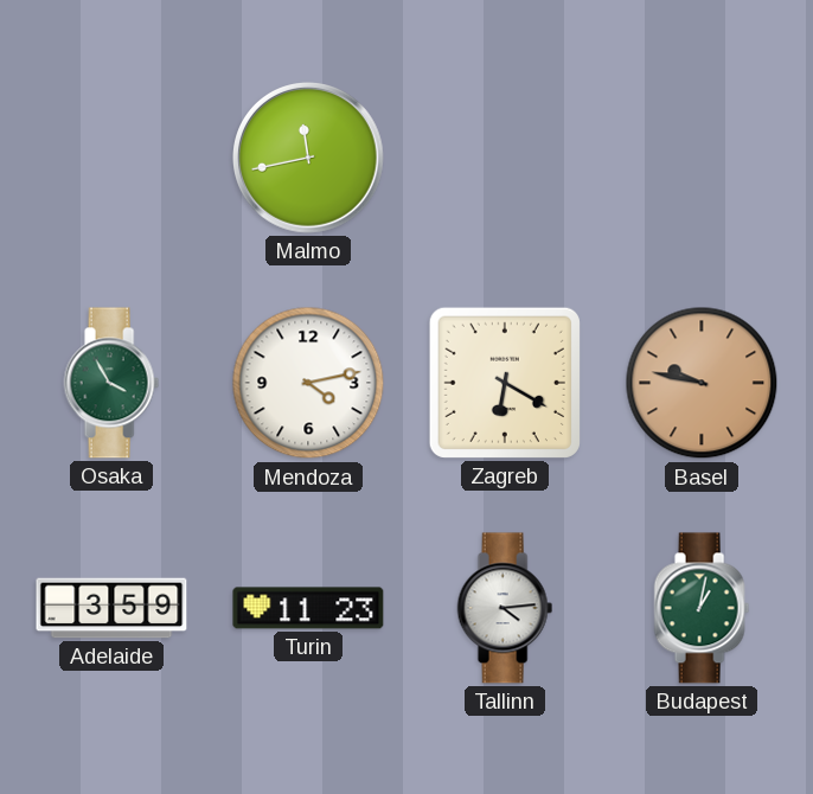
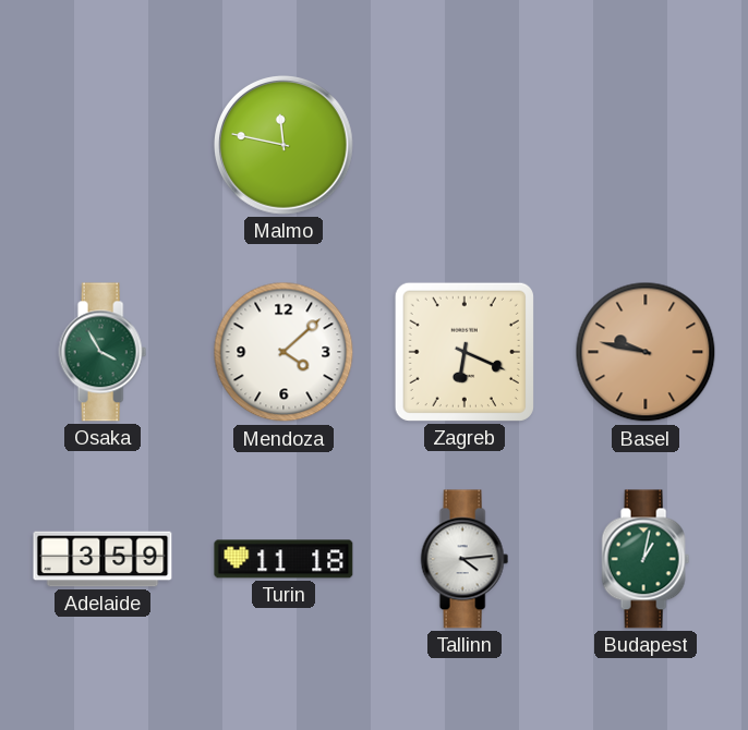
Malmo: 11:43 -> 11:47
Mendoza: 4:13 -> 4:08
Zagreb: 6:20 -> 6:19
Turin: 11:23 -> 11:18
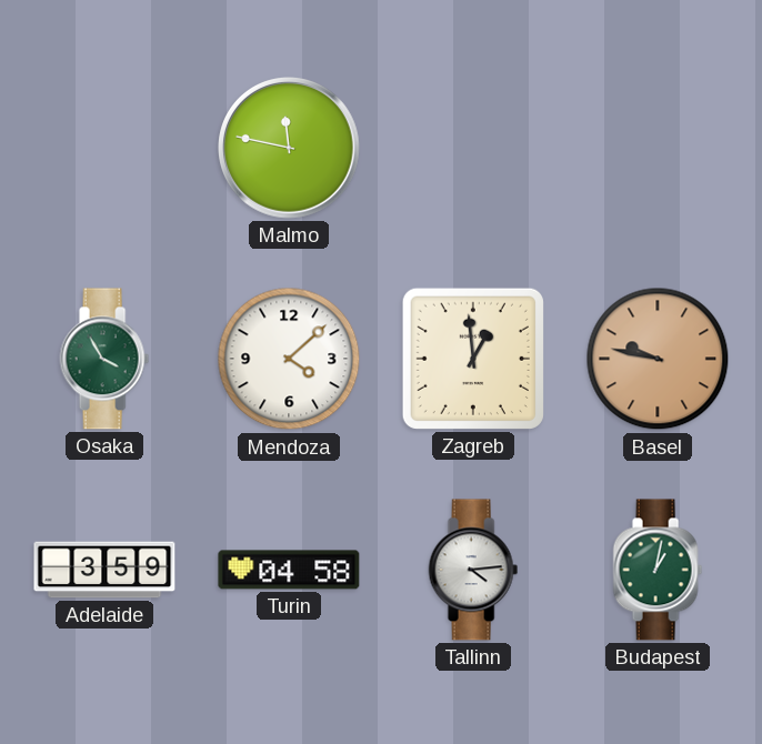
Zagreb: 6:19 -> 12:59
Turin: 11:18 -> 04:58
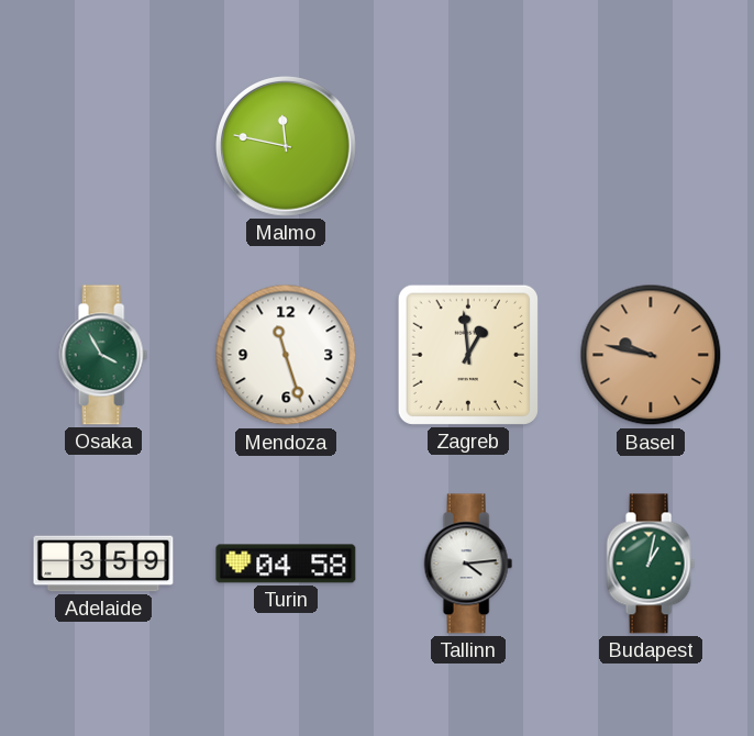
Mendoza: 4:08 -> 11:27
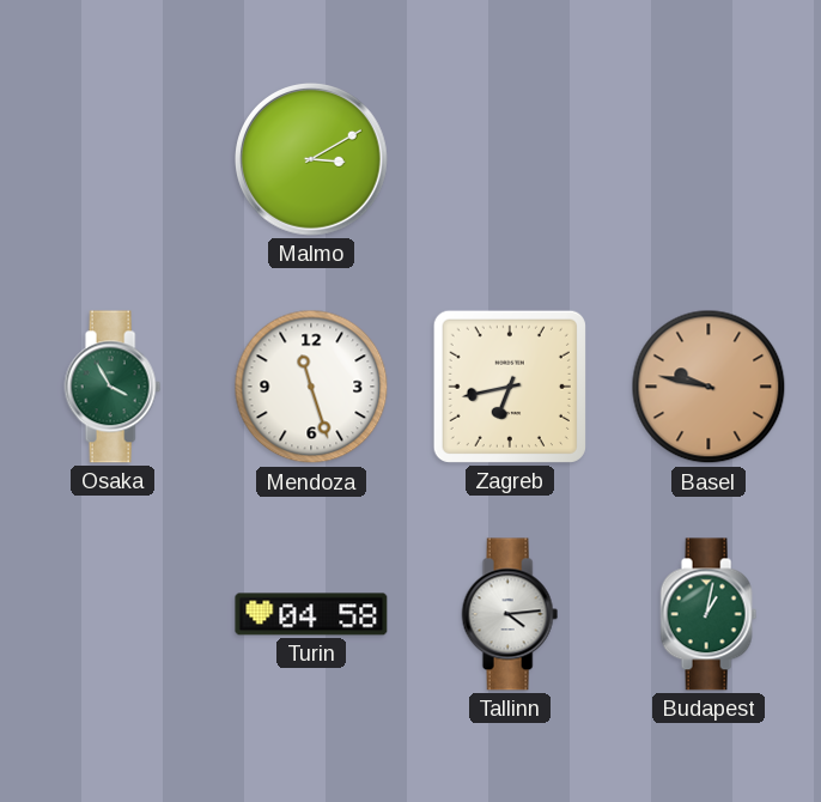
Malmo: 11:47 -> 3:10
Zagreb: 12:59 -> 6:43
Adelaide: 3:59 -> none
